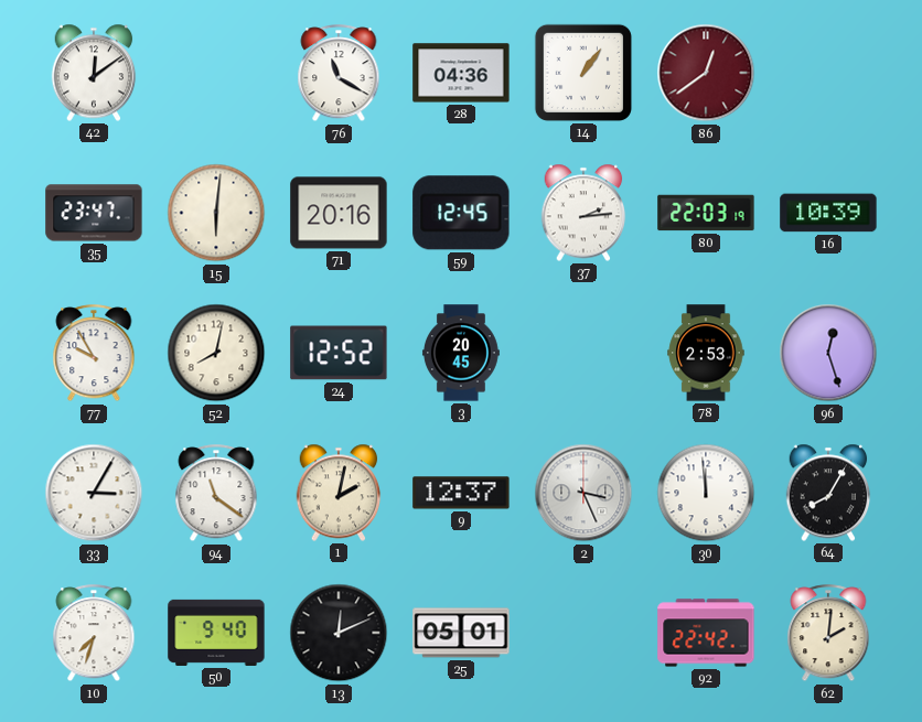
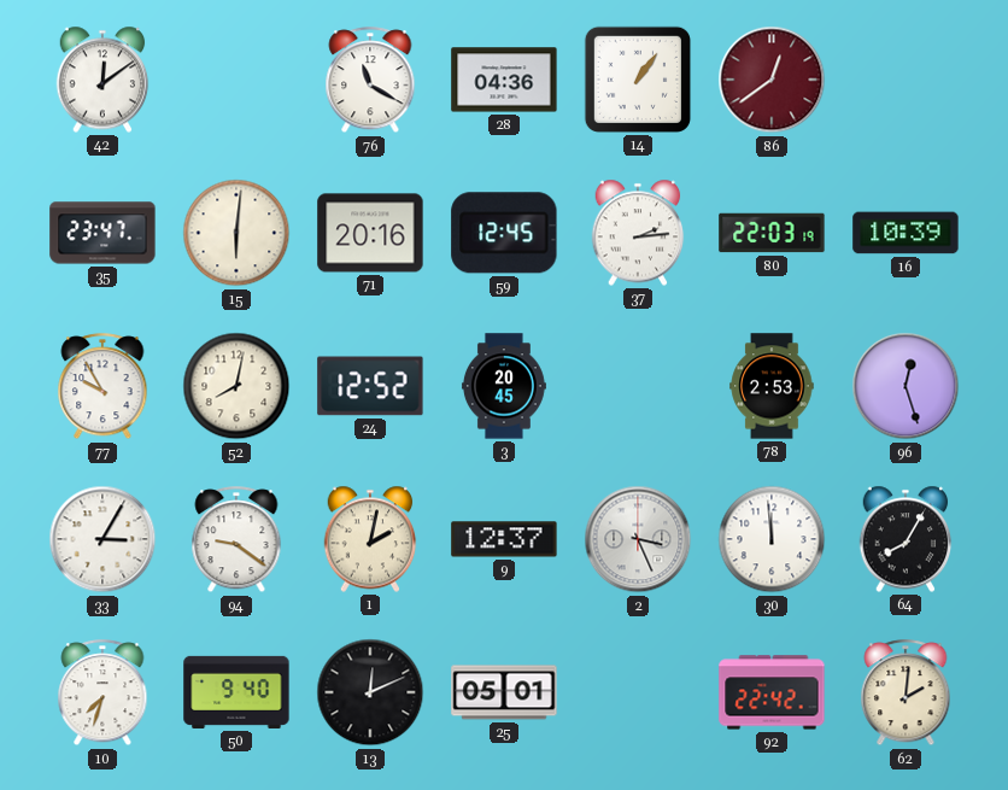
94: 11:21 -> 9:21
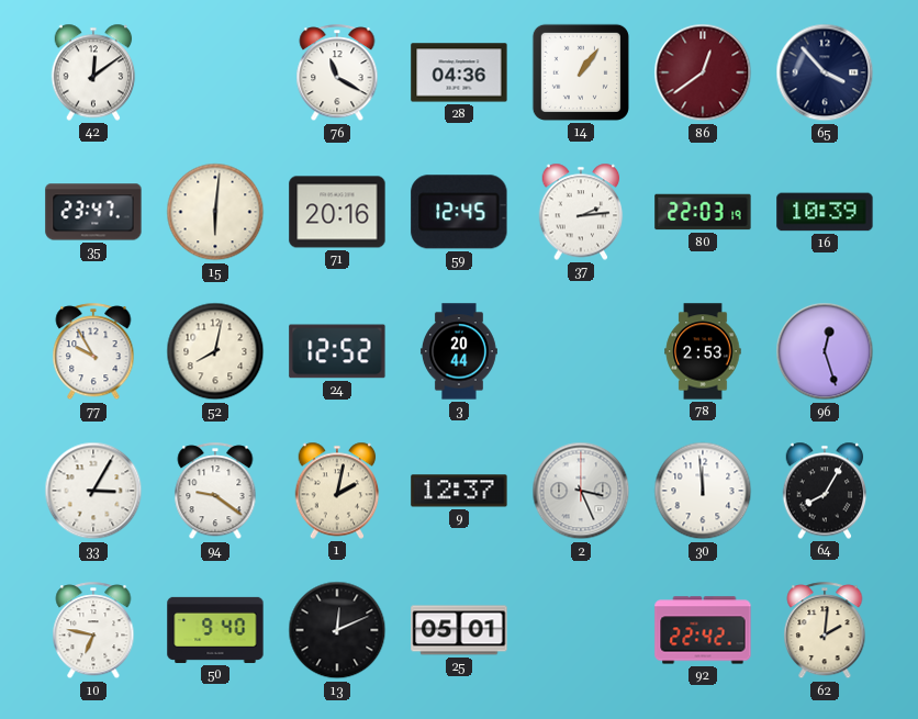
65: none -> 3:53
3: 20:45 -> 20:44
10: 7:33 -> 6:47
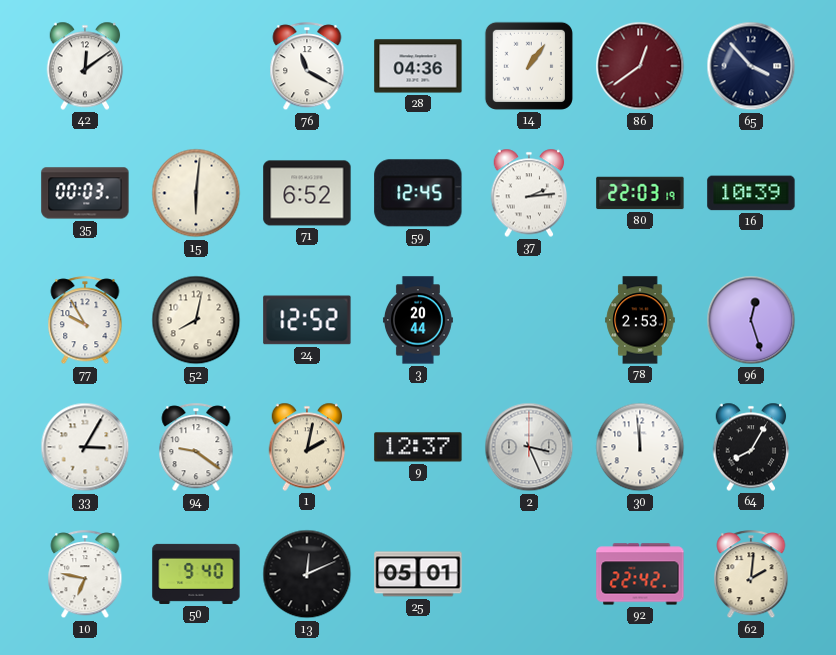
35: 23:47 -> 00:03
71: 20:16 -> 6:52
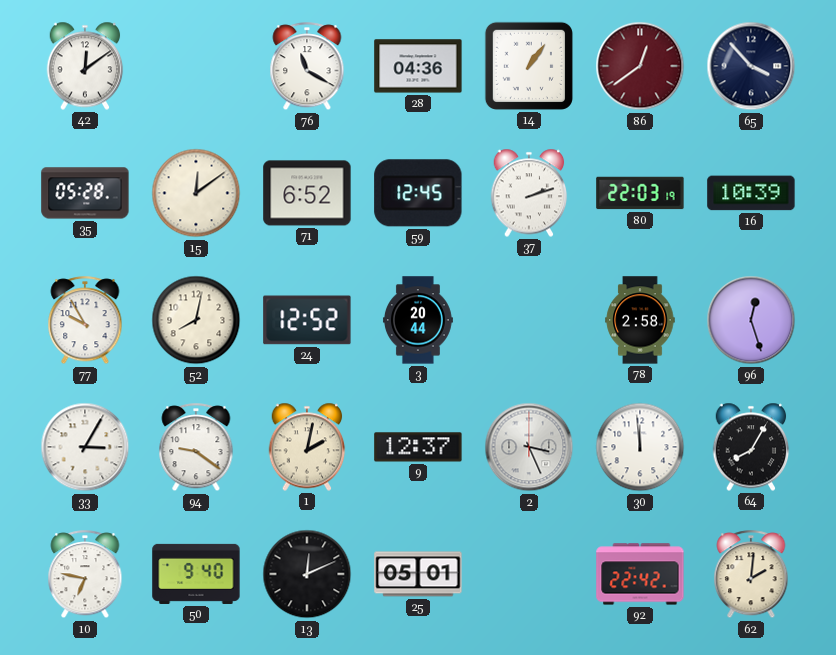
35: 00:03 -> 05:28
15: 6:01 -> 12:09
37: 2:14 -> 2:12
78: 2:53 -> 2:58
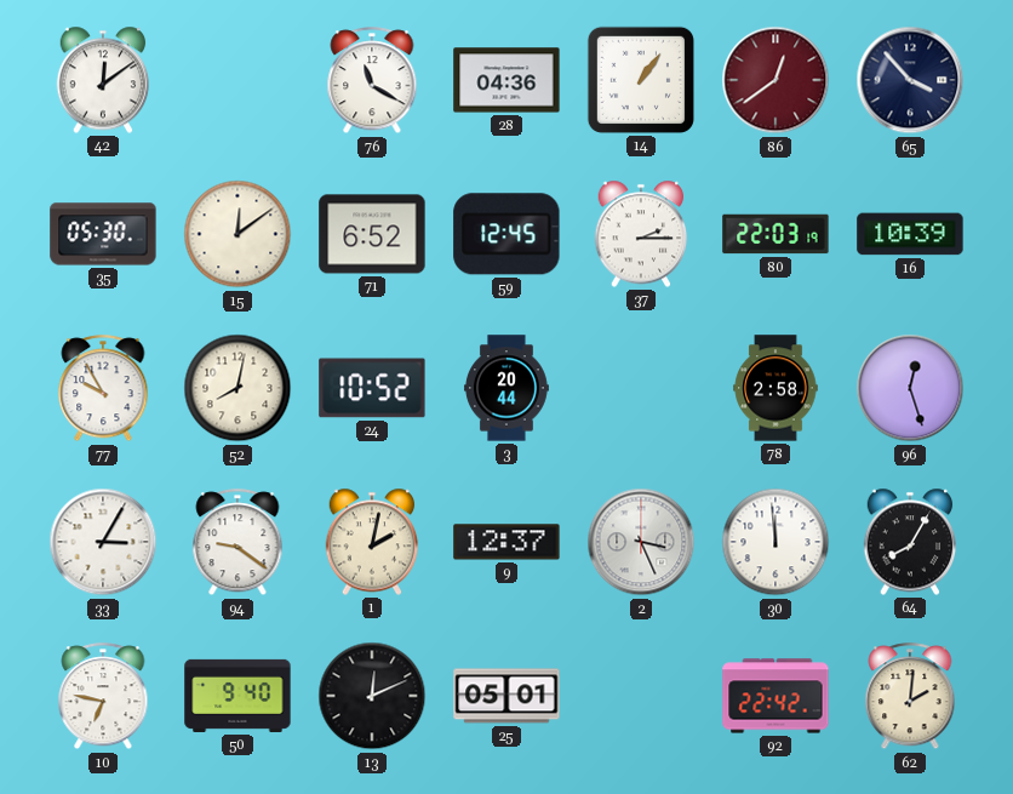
35: 05:28 -> 05:30
37: 2:12 -> 2:15
24: 12:52 -> 10:52
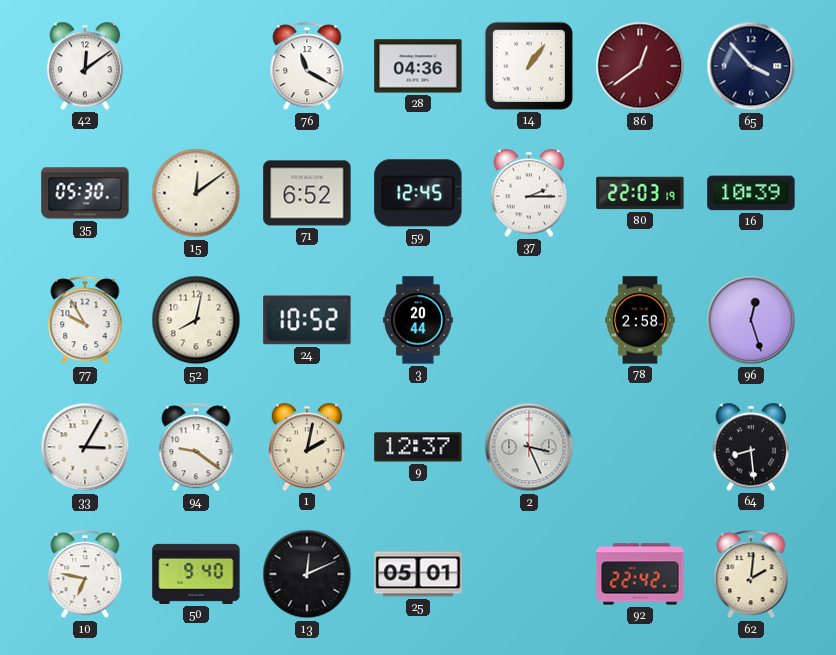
30: 11:59 -> none
64: 8:05 -> 8:29
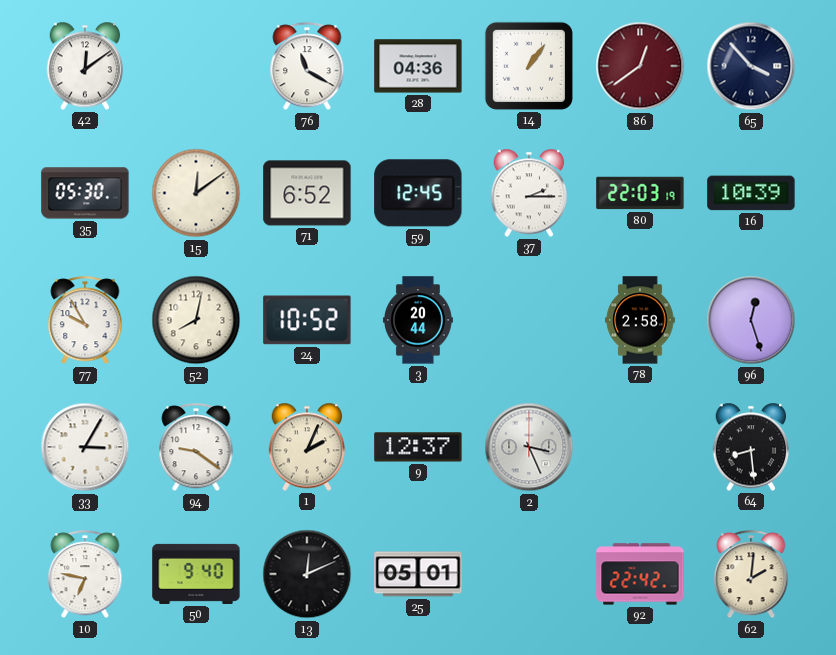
1: 2:02 -> 2:04
